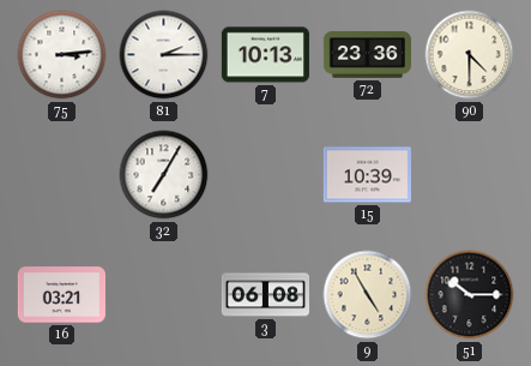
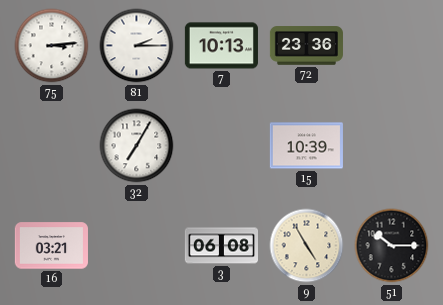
90: 4:30 -> none
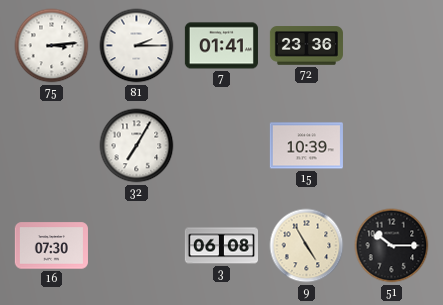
7: 10:13 -> 01:41
16: 03:21 -> 07:30
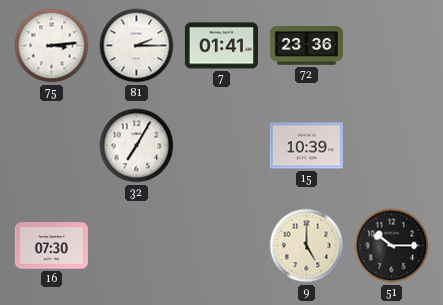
3: 06:08 -> none
9: 4:55 -> 5:00
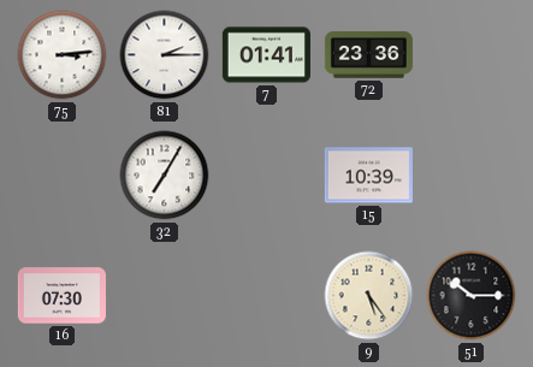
9: 5:00 -> 5:24
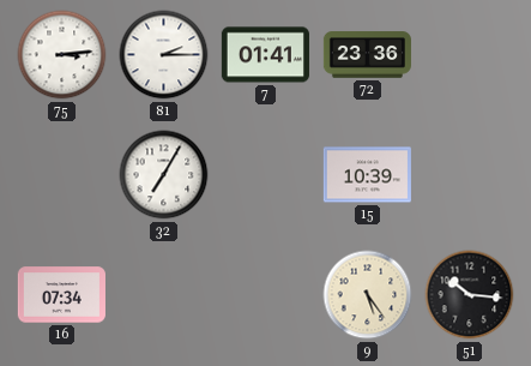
16: 07:30 -> 07:34
51: 10:15 -> 10:16
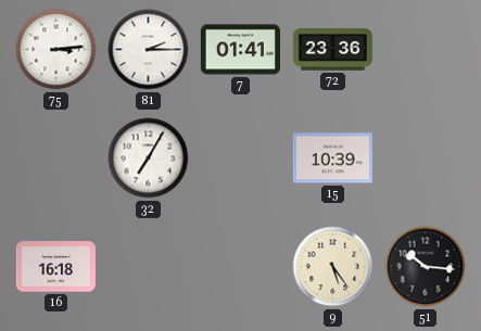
16: 07:34 -> 16:18
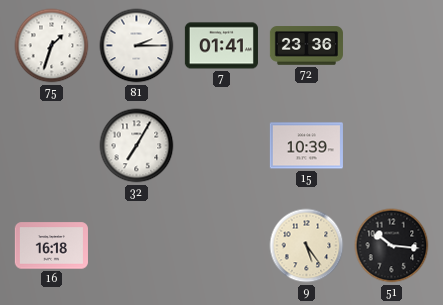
75: 3:14 -> 1:33
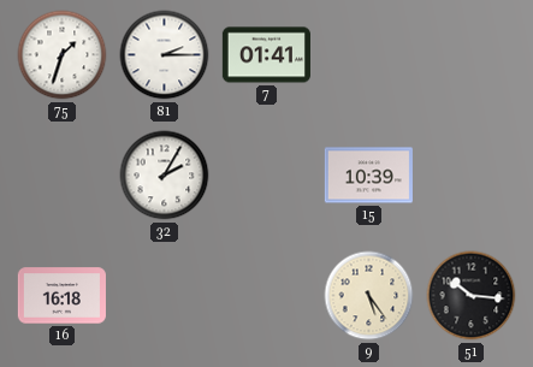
72: 23:36 -> none
32: 7:05 -> 2:05
